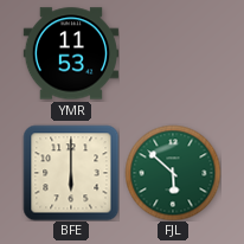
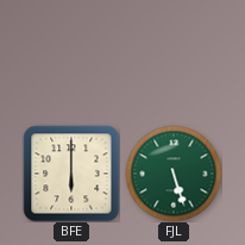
YMR: 11:53 -> none
FJL: 5:52 -> 5:27
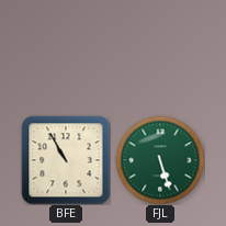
BFE: 6:00 -> 10:55
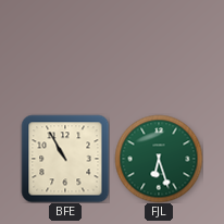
FJL: 5:27 -> 6:27
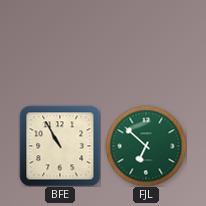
FJL: 6:27 -> 6:52
